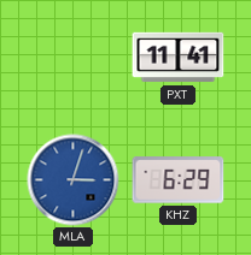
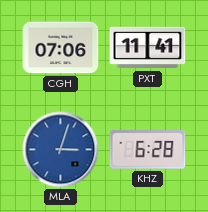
CGH: none -> 07:06
KHZ: 6:29 -> 6:28
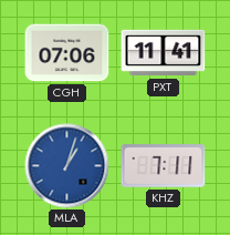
MLA: 3:03 -> 1:03
KHZ: 6:28 -> 7:11
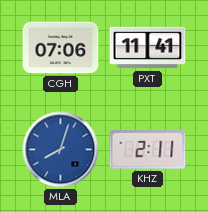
MLA: 1:03 -> 8:03
KHZ: 7:11 -> 2:11
